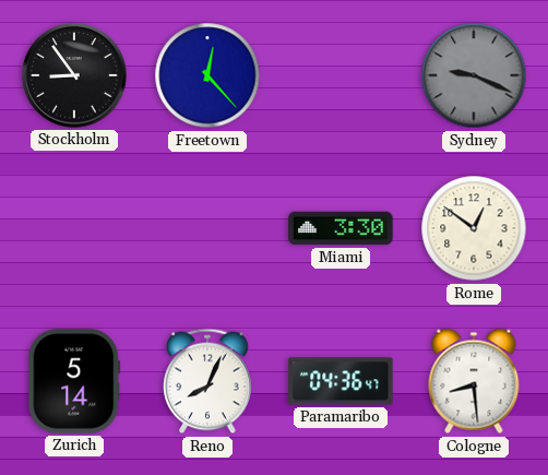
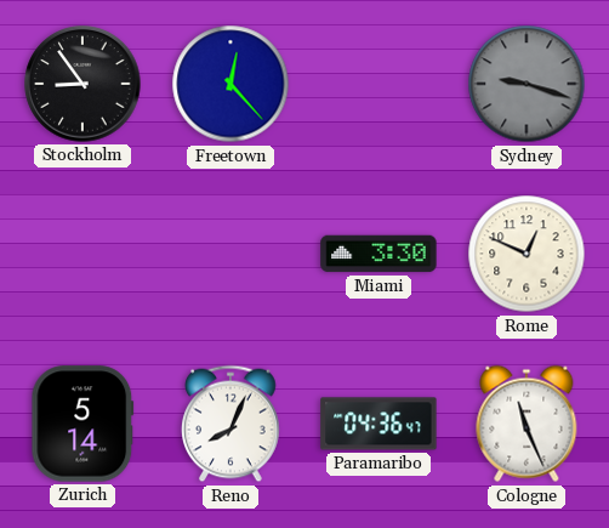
Sydney: 9:19 -> 9:18
Rome: 12:51 -> 12:49
Cologne: 8:29 -> 11:26
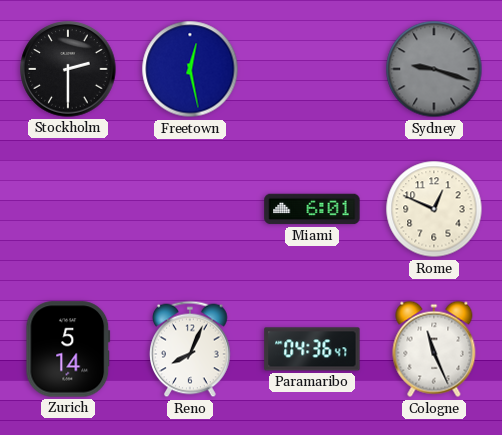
Stockholm: 8:54 -> 2:30
Freetown: 12:23 -> 12:28
Miami: 3:30 -> 6:01
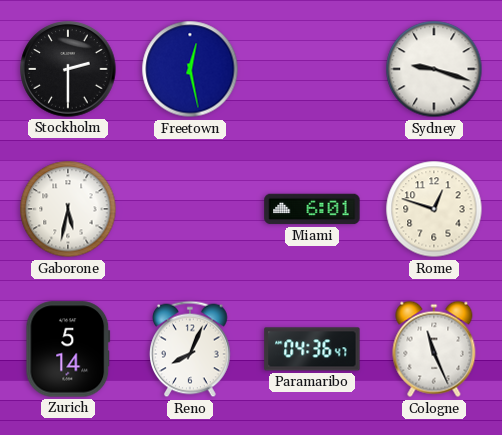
Sydney dial: grey -> white
Gaborone: none -> 5:32
Rome: 12:49 -> 12:48
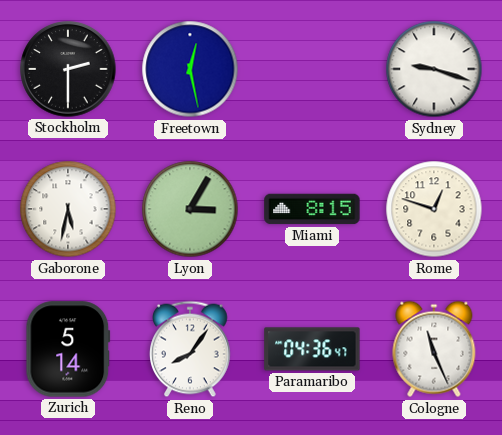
Lyon: none -> 3:05
Miami: 6:01 -> 8:15
Reno: 8:04 -> 8:06
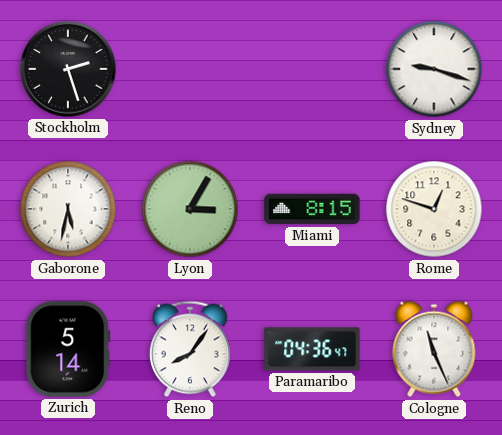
Stockholm: 2:30 -> 2:27
Freetown: 12:28 -> none
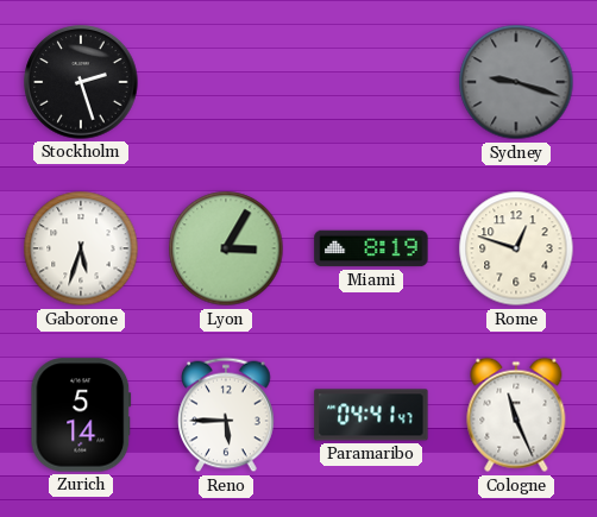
Sydney dial: white -> grey
Gaborone: 5:32 -> 5:33
Miami: 8:15 -> 8:19
Reno: 8:06 -> 5:45
Paramaribo: 04:36 -> 04:41
